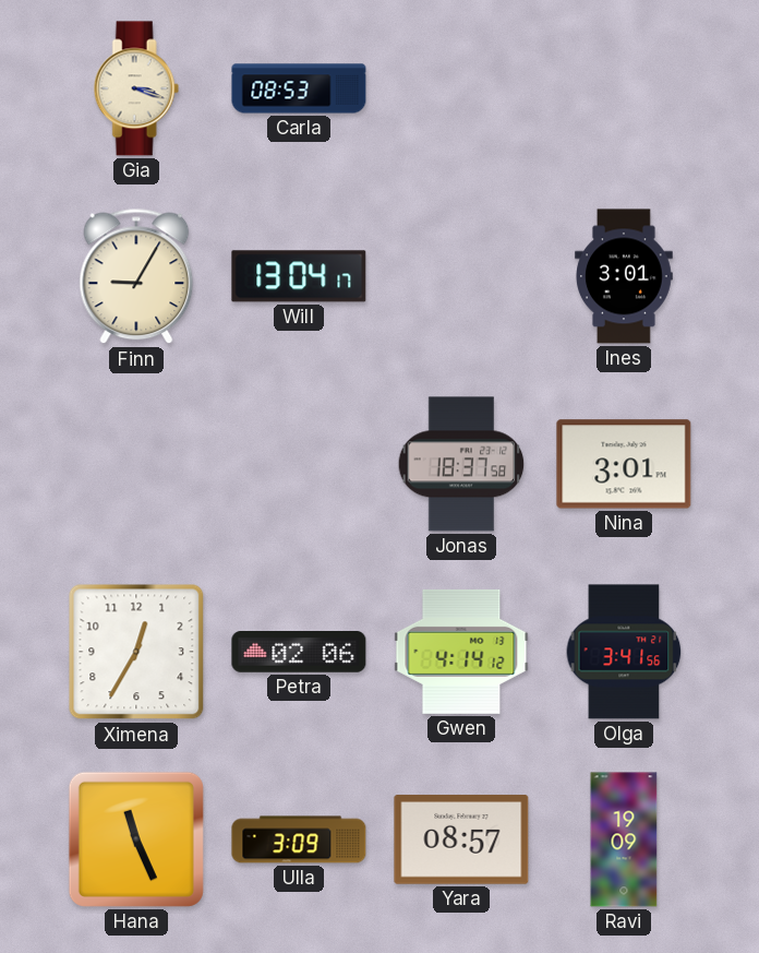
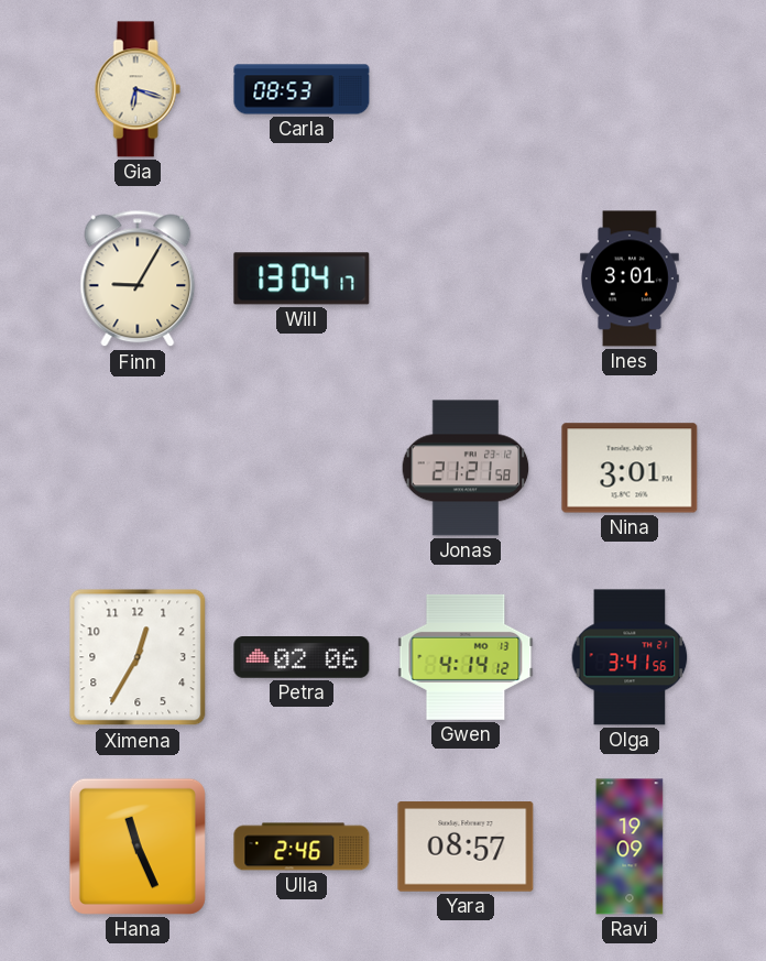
Gia: 3:18 -> 6:18
Jonas: 18:37 -> 21:21
Ulla: 3:09 -> 2:46
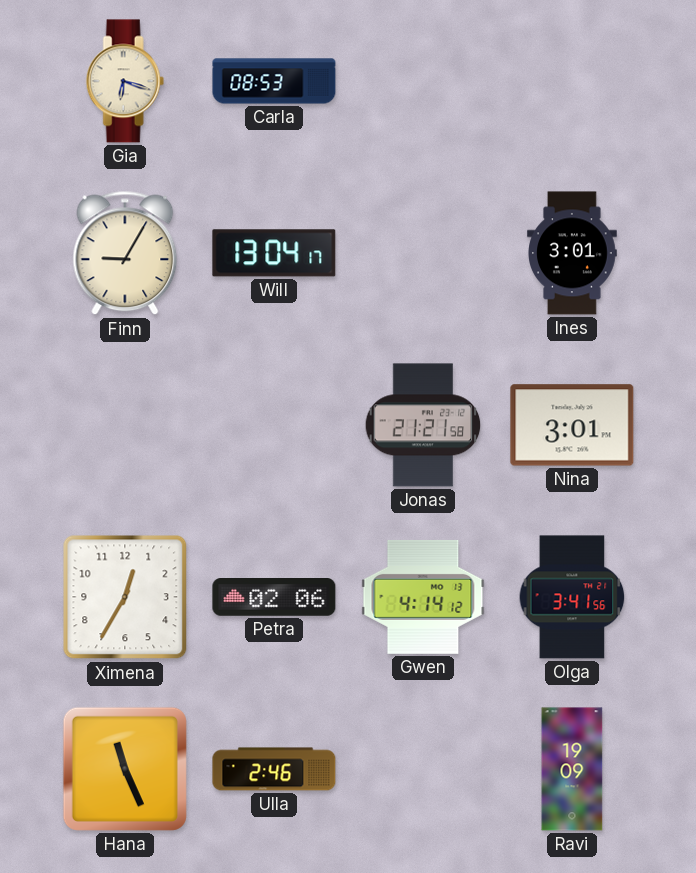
Yara: 08:57 -> none
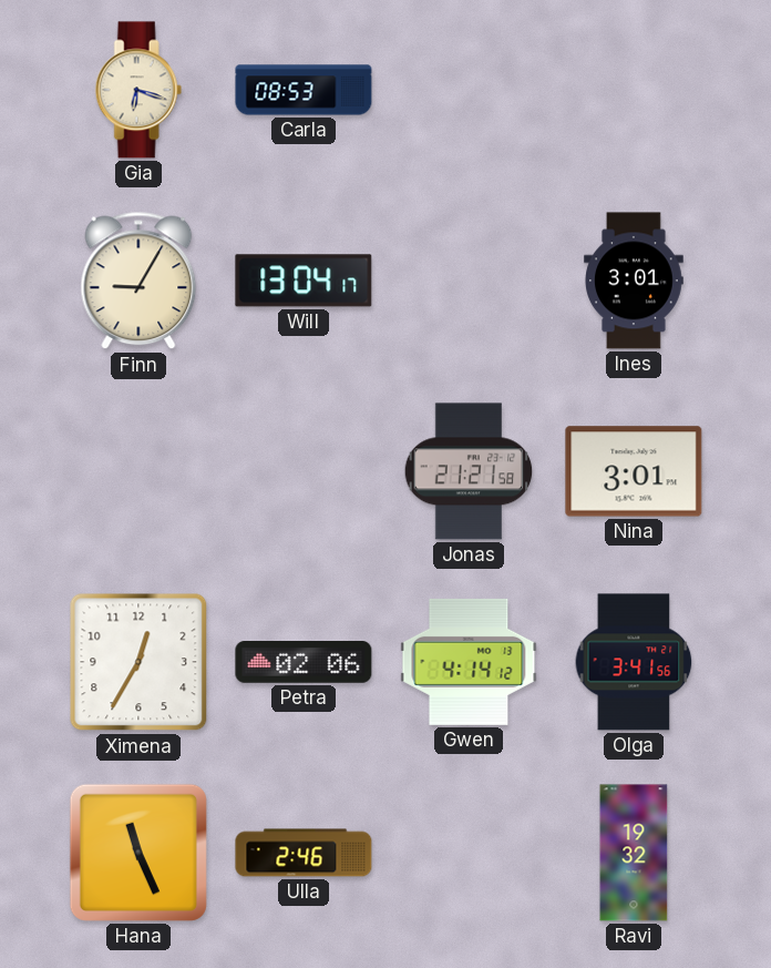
Ravi: 19:09 -> 19:32
